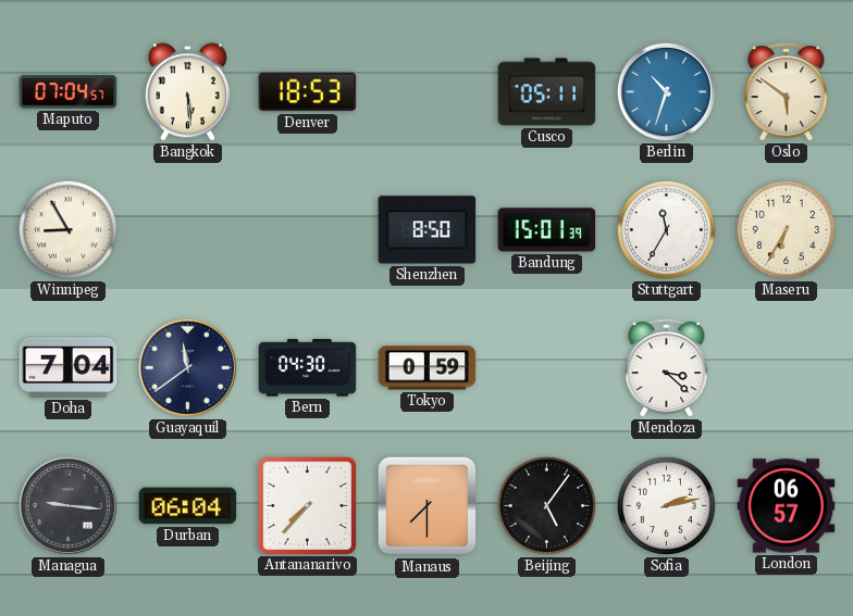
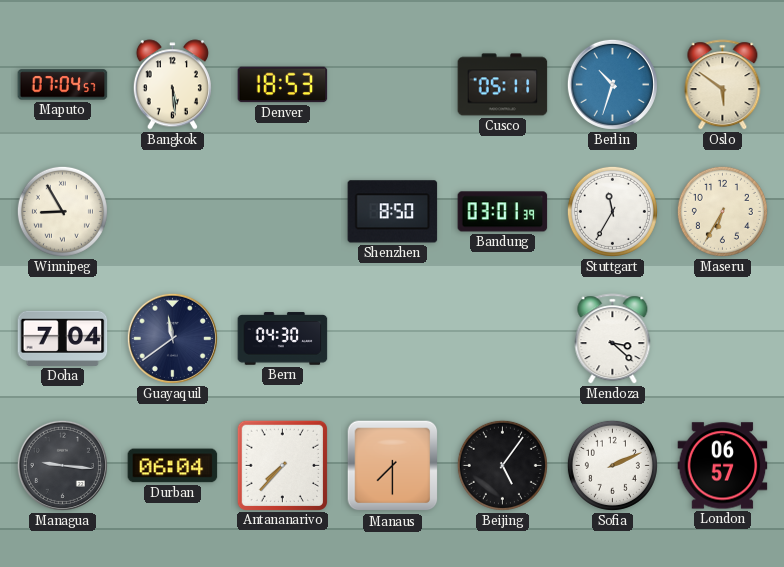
Bandung: 15:01 -> 03:01
Tokyo: 0:59 -> none
Sofia: 2:13 -> 2:11
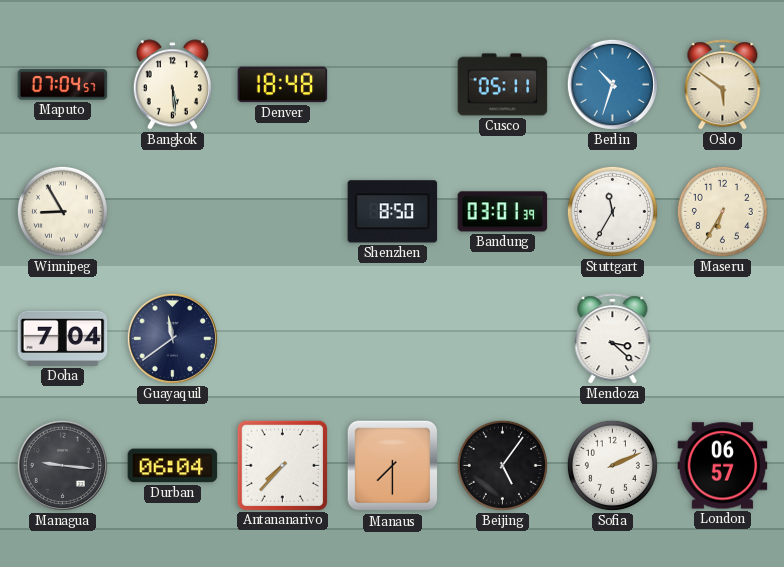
Denver: 18:53 -> 18:48
Bern: 04:30 -> none
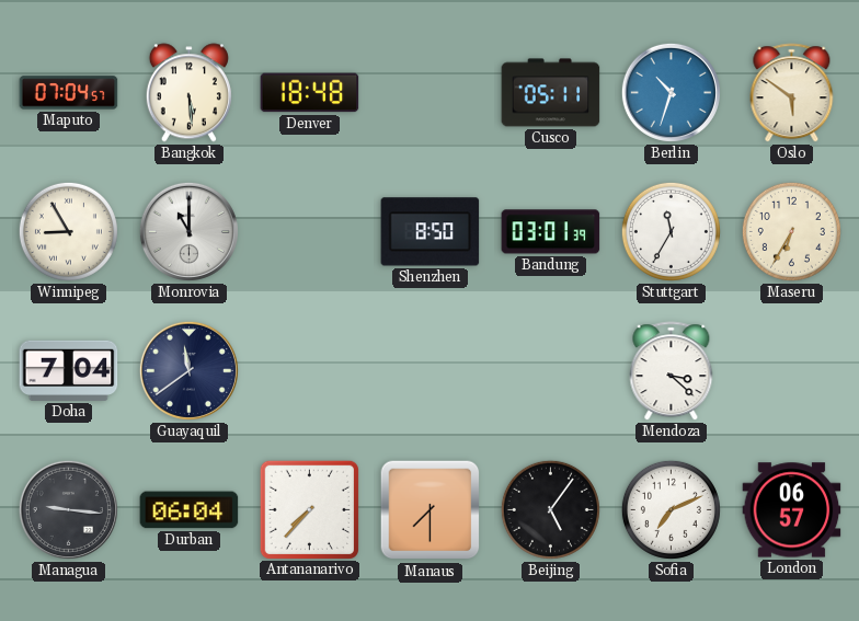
Monrovia: none -> 11:00
Sofia: 2:11 -> 7:11
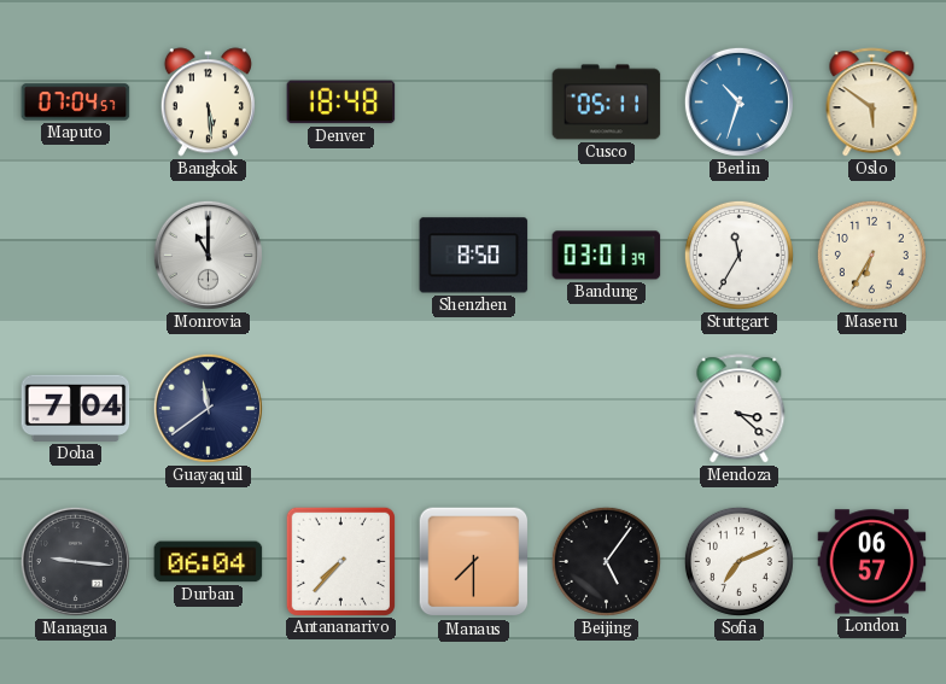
Winnipeg: 8:55 -> none
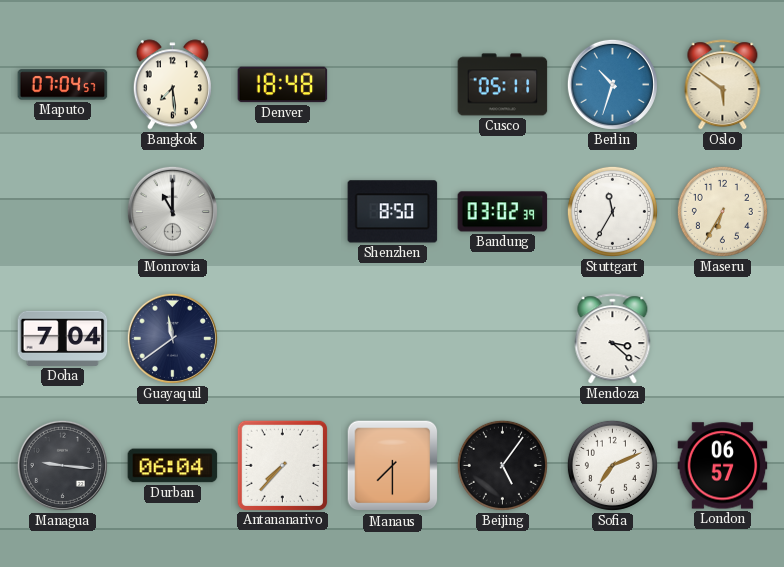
Bangkok: 5:29 -> 7:29
Bandung: 03:01 -> 03:02
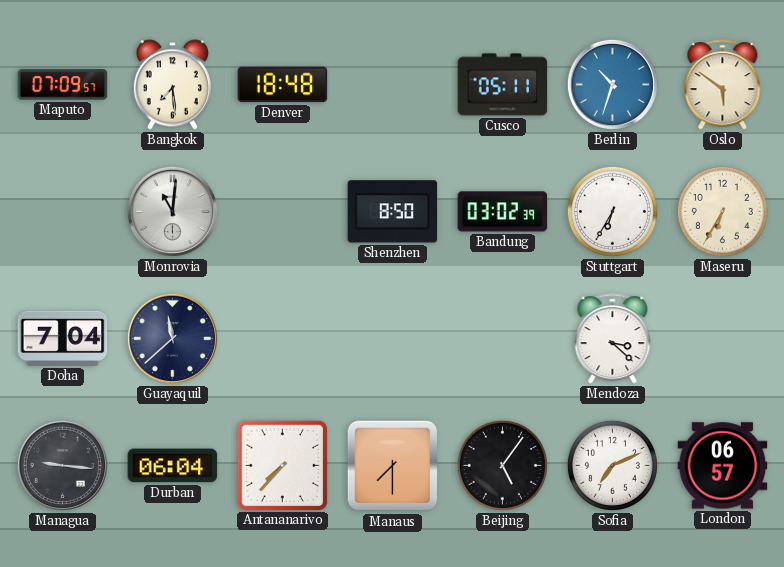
Maputo: 07:04 -> 07:09
Monrovia: 11:00 -> 11:01
Stuttgart: 11:35 -> 6:35
Guayaquil: 11:39 -> 11:38
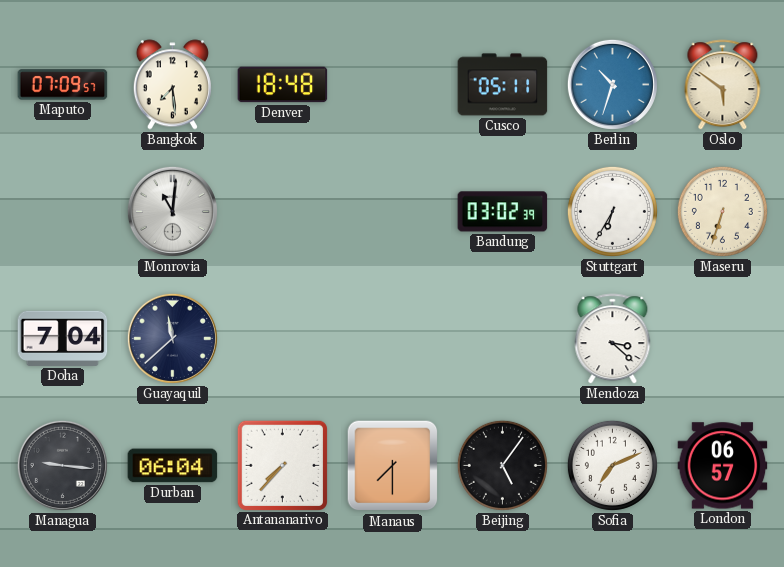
Shenzhen: 8:50 -> none
Maseru: 6:35 -> 6:33
